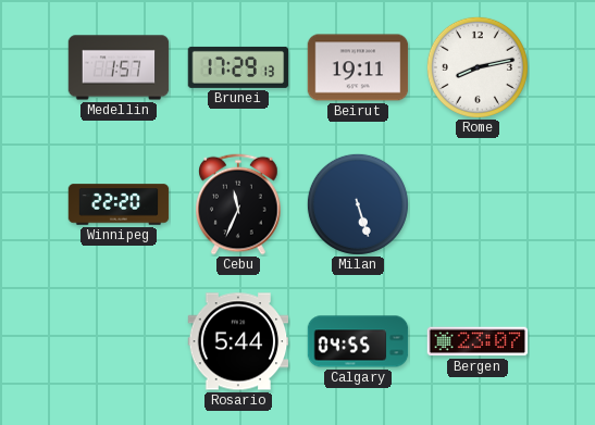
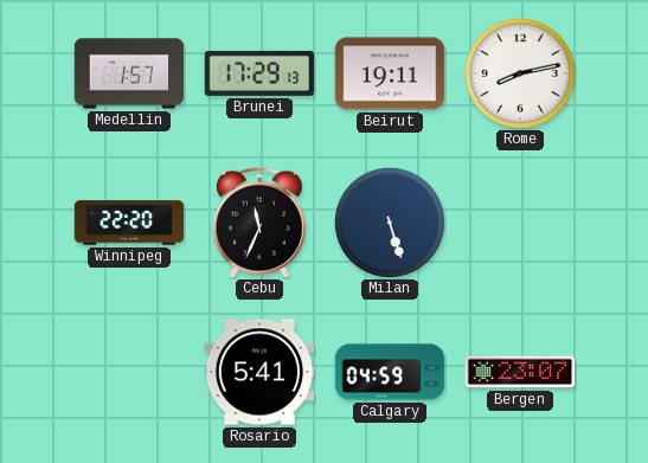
Rosario: 5:44 -> 5:41
Calgary: 04:55 -> 04:59
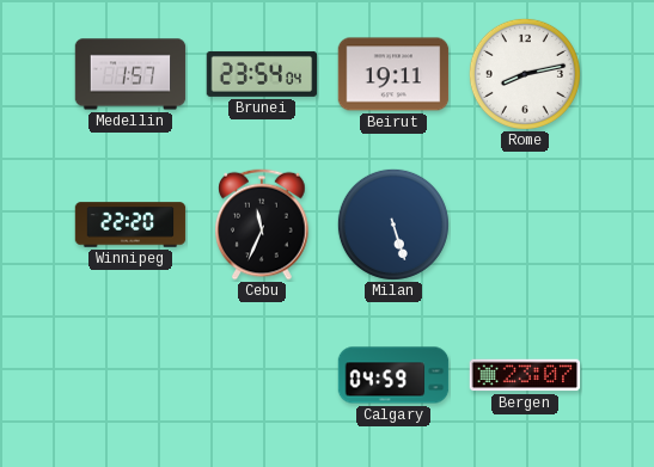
Brunei: 17:29 -> 23:54
Rosario: 5:41 -> none
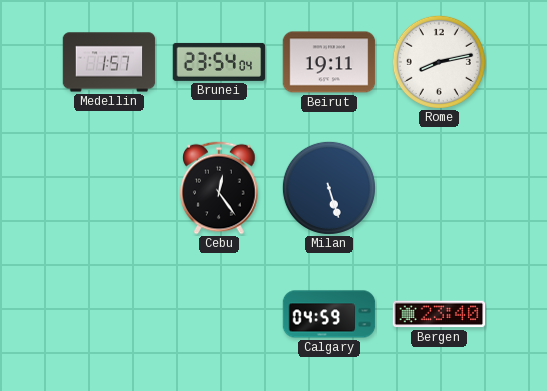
Winnipeg: 22:20 -> none
Cebu: 11:34 -> 12:24
Bergen: 23:07 -> 23:40
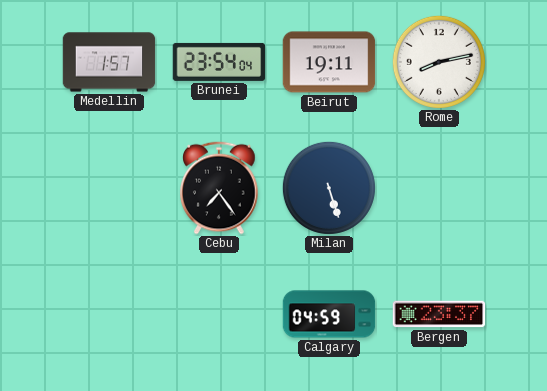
Cebu: 12:24 -> 7:24
Bergen: 23:40 -> 23:37
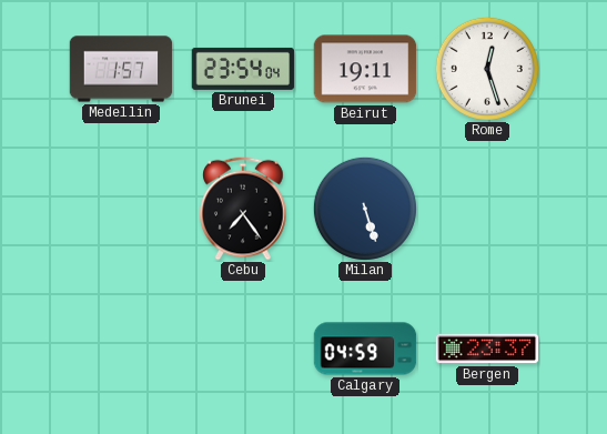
Rome: 8:13 -> 12:27
